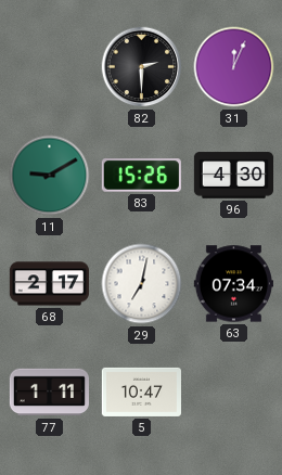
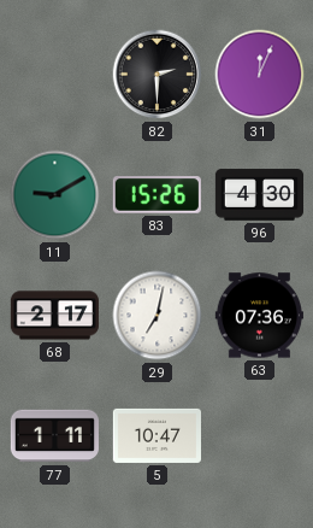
63: 07:34 -> 07:36
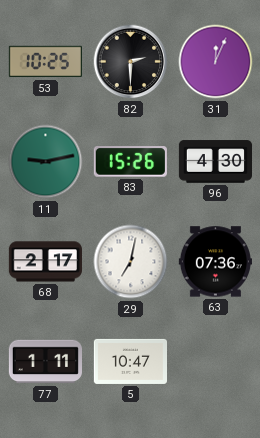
53: none -> 10:25
11: 9:10 -> 9:13
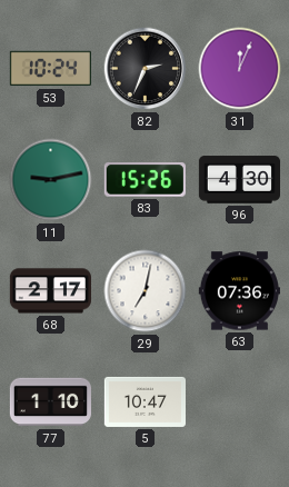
53: 10:25 -> 10:24
82: 2:30 -> 2:34
77: 1:11 -> 1:10
